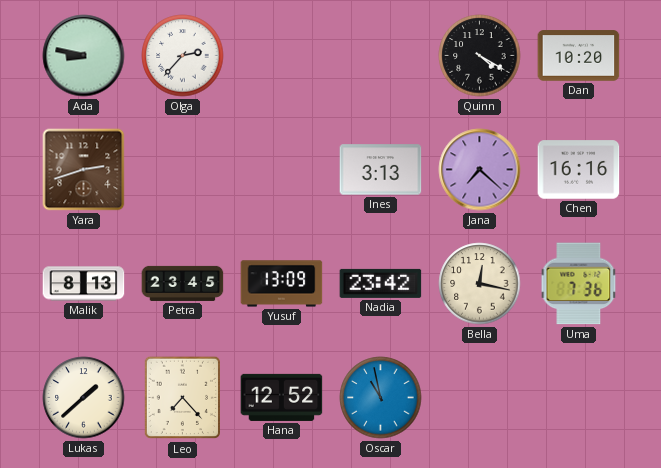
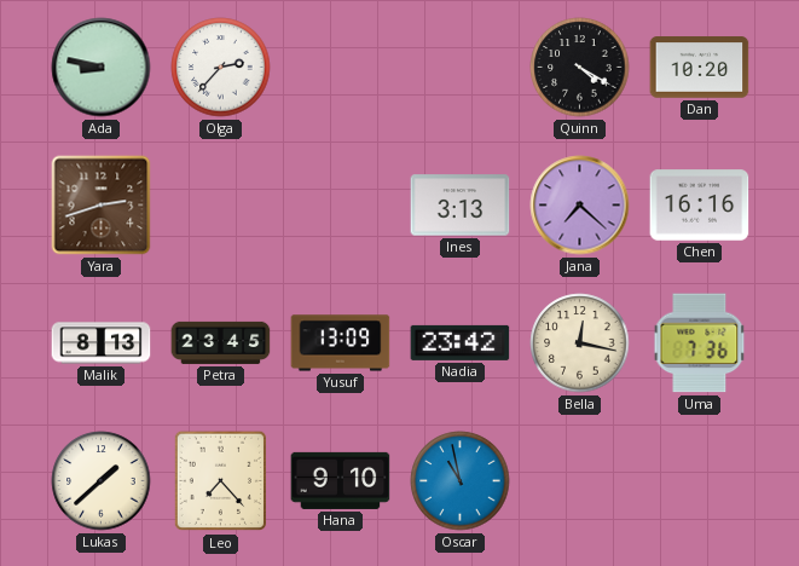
Hana: 12:52 -> 9:10
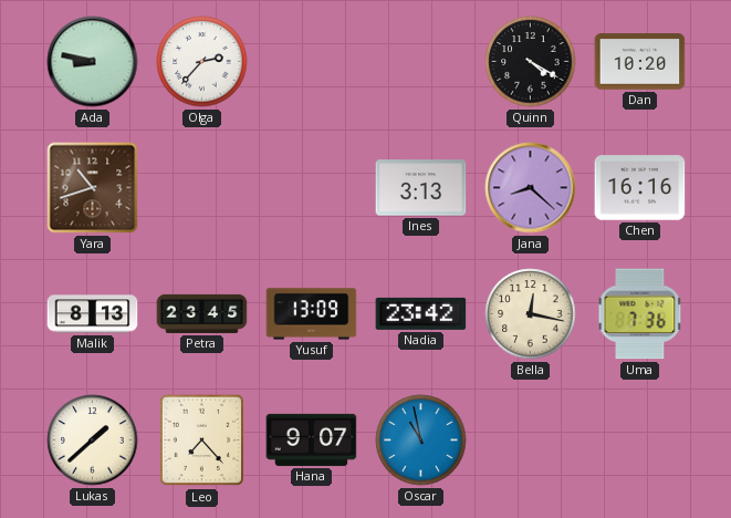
Yara: 2:42 -> 10:42
Jana: 7:22 -> 8:22
Hana: 9:10 -> 9:07
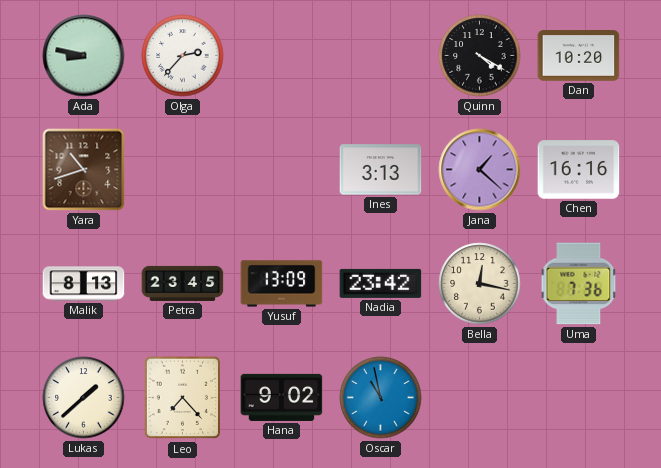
Jana: 8:22 -> 1:22
Hana: 9:07 -> 9:02
